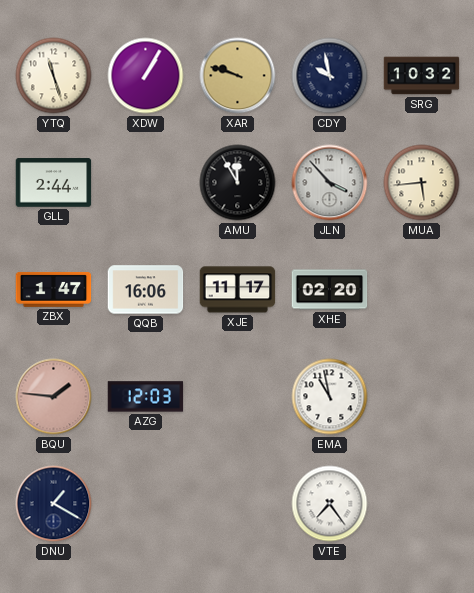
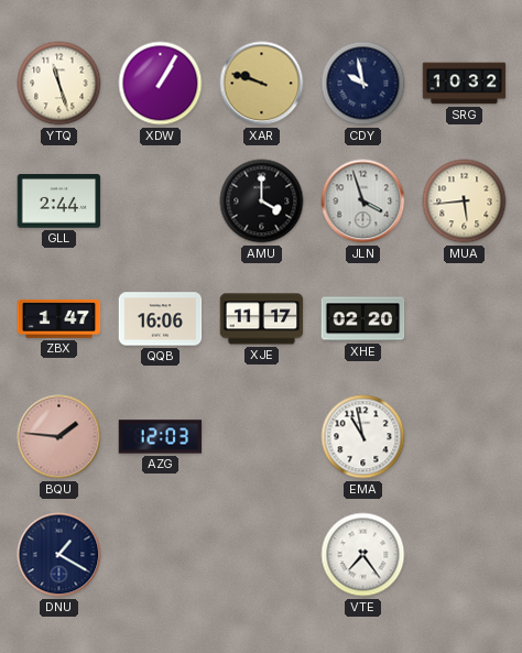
AMU: 11:55 -> 4:00
JLN: 3:53 -> 3:57
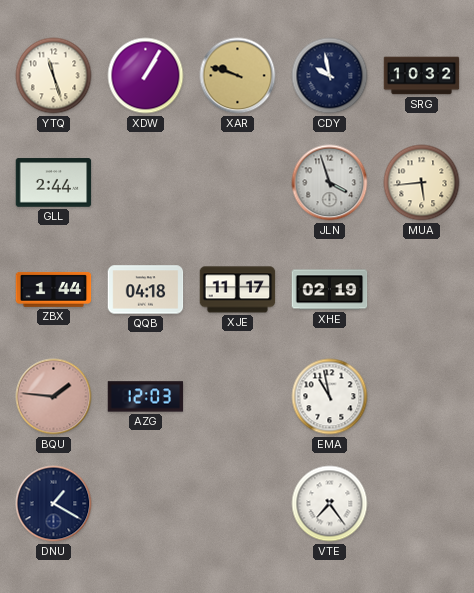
AMU: 4:00 -> none
ZBX: 1:47 -> 1:44
QQB: 16:06 -> 04:18
XHE: 02:20 -> 02:19
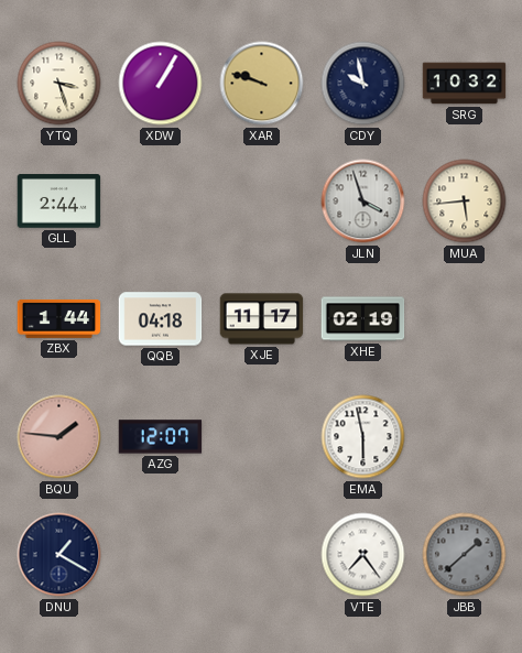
YTQ: 11:27 -> 3:27
AZG: 12:03 -> 12:07
EMA: 10:58 -> 5:58
JBB: none -> 1:38
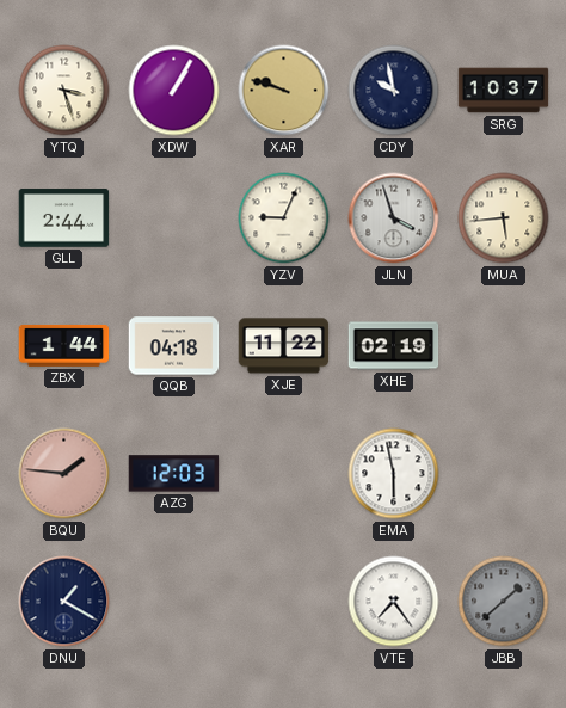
SRG: 10:32 -> 10:37
YZV: none -> 9:04
XJE: 11:17 -> 11:22
AZG: 12:07 -> 12:03
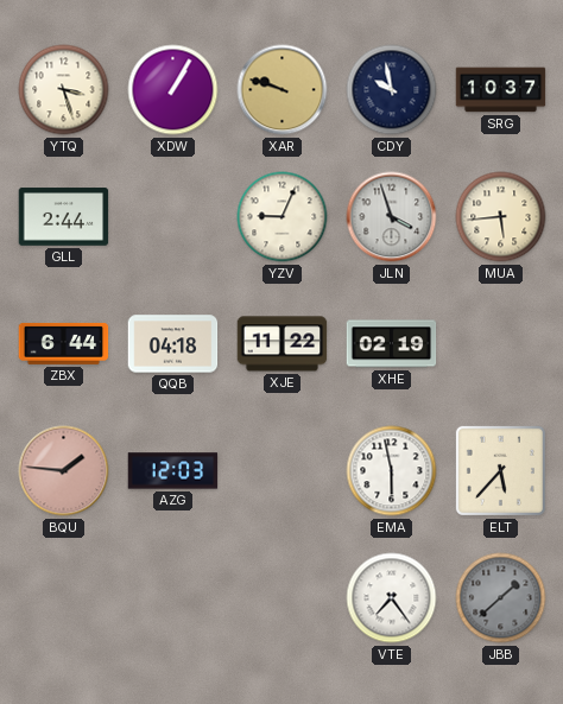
ZBX: 1:44 -> 6:44
ELT: none -> 5:37
DNU: 1:20 -> none
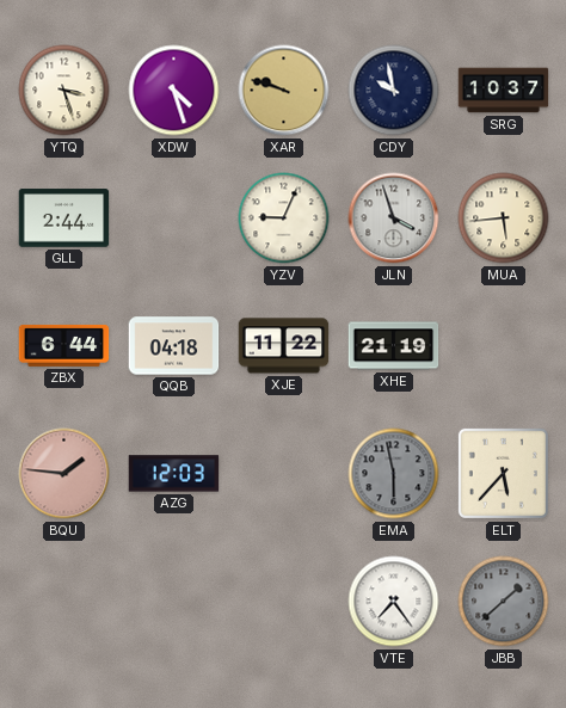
XDW: 1:05 -> 4:27
XHE: 02:19 -> 21:19
EMA dial: white -> grey
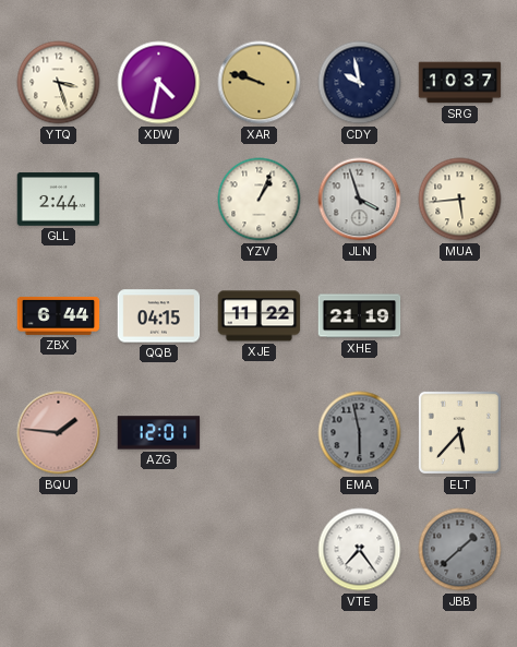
XDW: 4:27 -> 4:32
YZV: 9:04 -> 1:04
QQB: 04:18 -> 04:15
AZG: 12:03 -> 12:01
